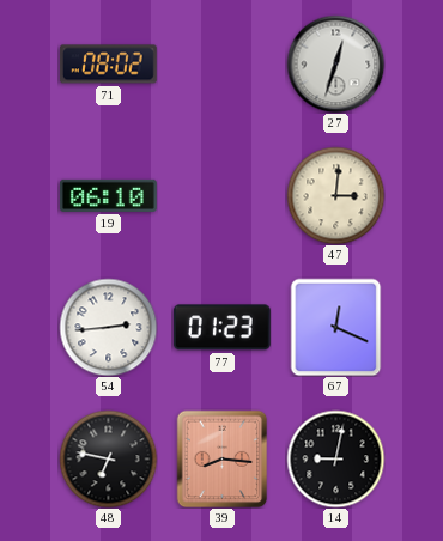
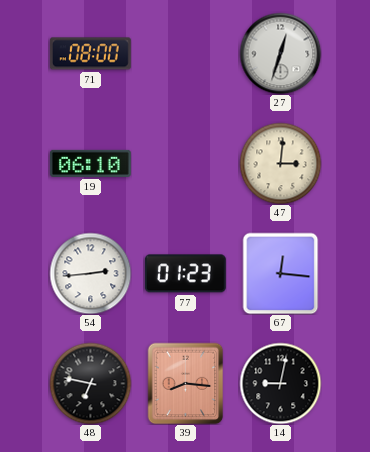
71: 08:02 -> 08:00
67: 12:19 -> 12:16
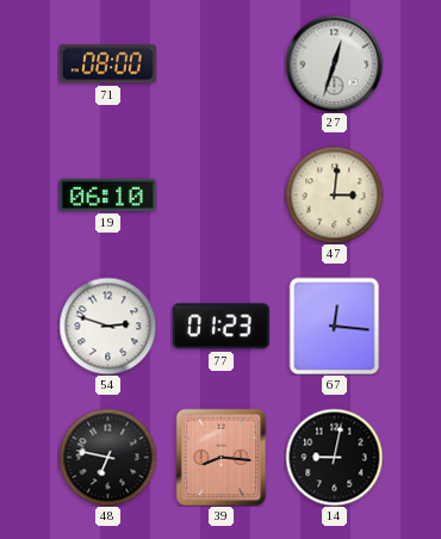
54: 2:44 -> 2:48
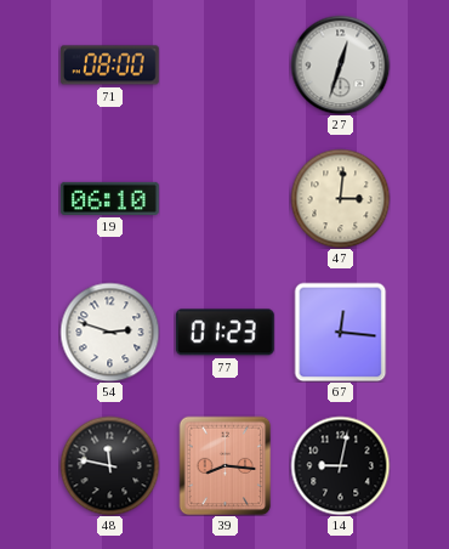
48: 6:47 -> 11:47
